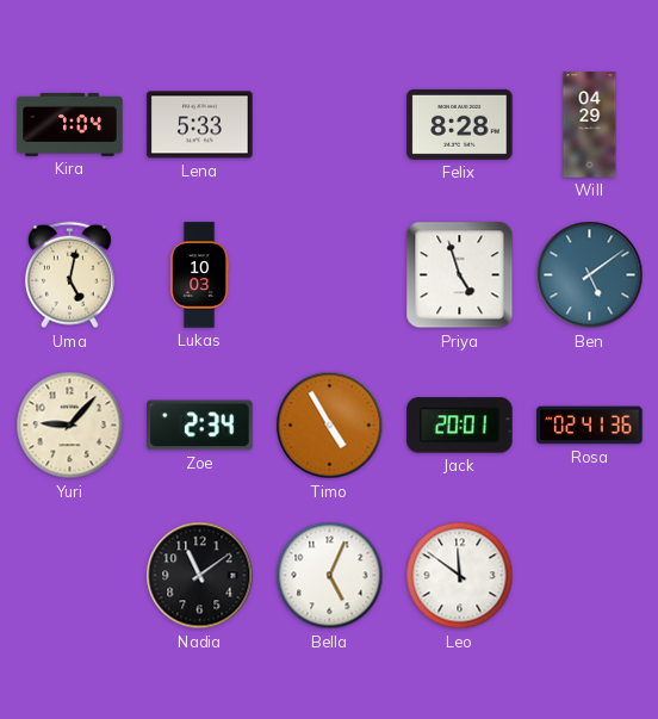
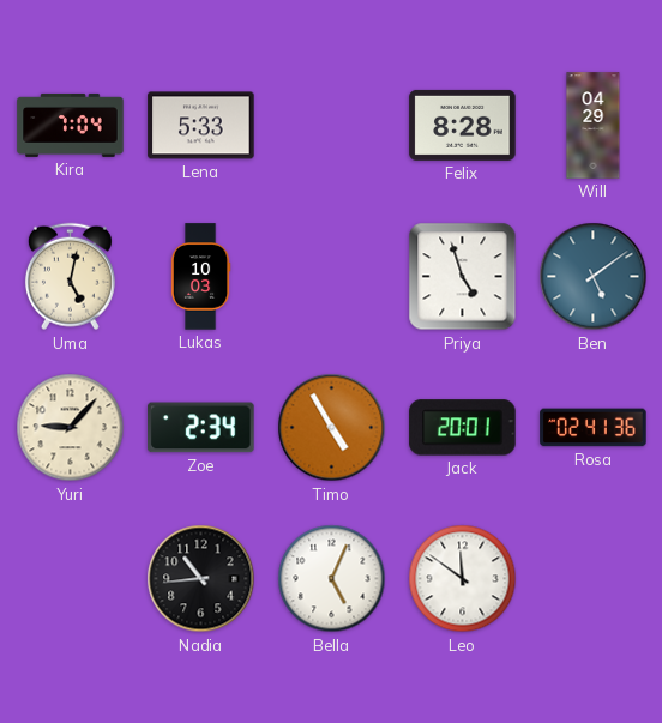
Nadia: 11:09 -> 10:44
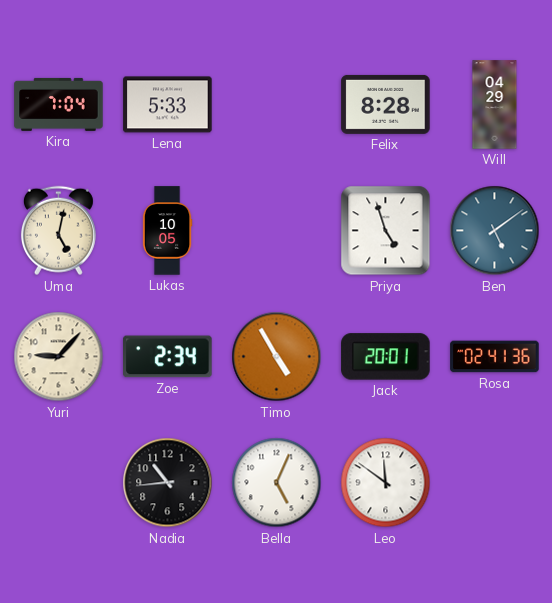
Lukas: 10:03 -> 10:05
